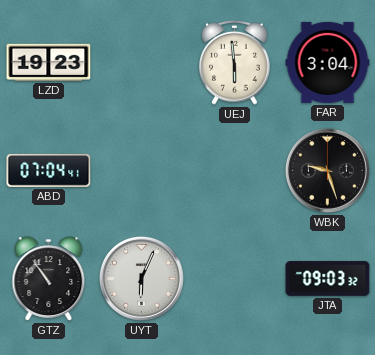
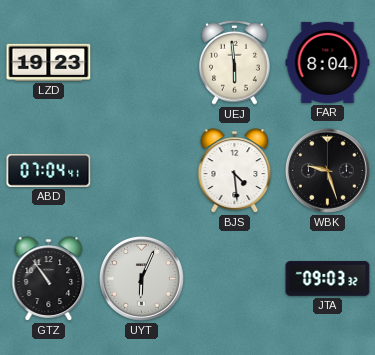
FAR: 3:04 -> 8:04
BJS: none -> 4:29
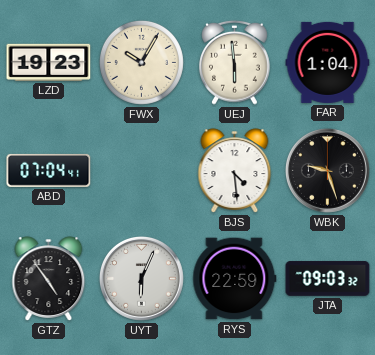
FWX: none -> 10:05
FAR: 8:04 -> 1:04
GTZ: 10:54 -> 4:54
RYS: none -> 22:59
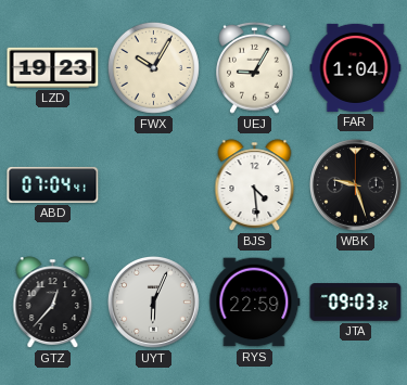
UEJ: 5:59 -> 9:05
GTZ: 4:54 -> 12:37
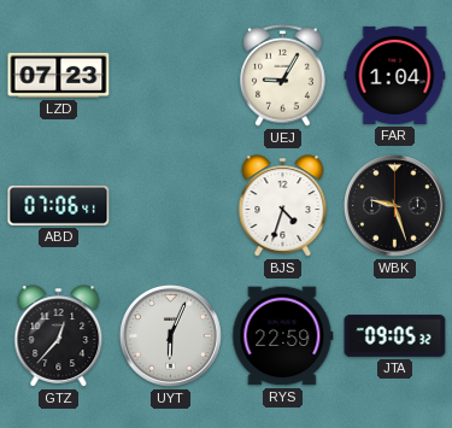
LZD: 19:23 -> 07:23
FWX: 10:05 -> none
ABD: 07:04 -> 07:06
BJS: 4:29 -> 4:33
JTA: 09:03 -> 09:05
